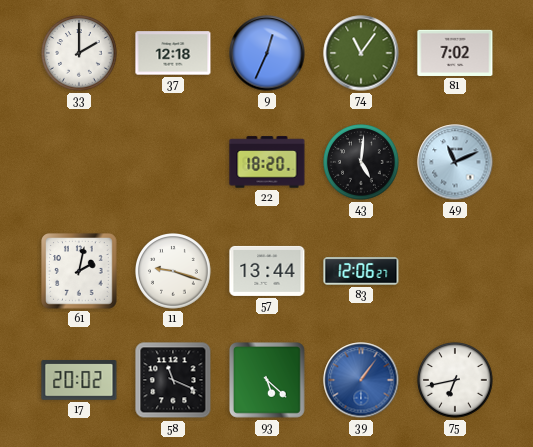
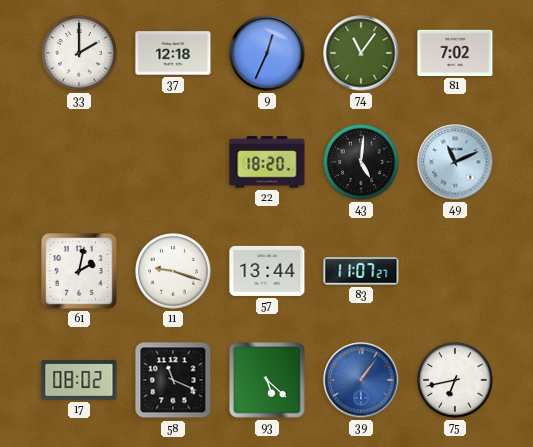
83: 12:06 -> 11:07
17: 20:02 -> 08:02
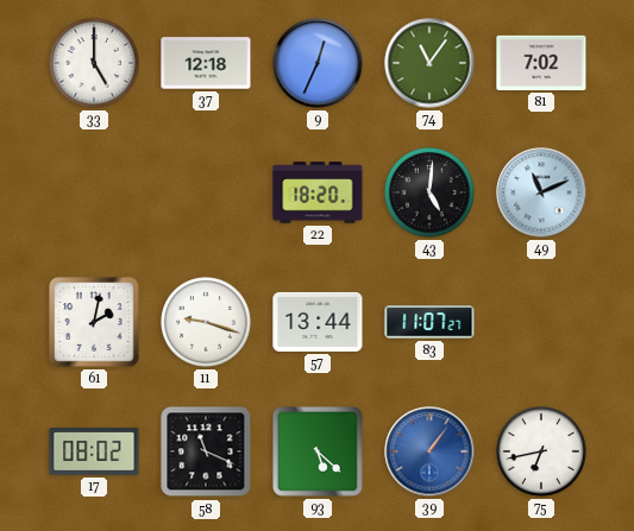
33: 2:00 -> 5:00
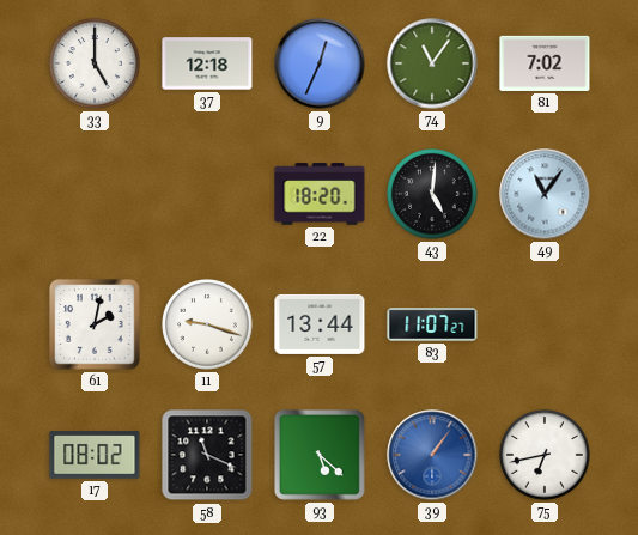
49: 11:11 -> 11:06
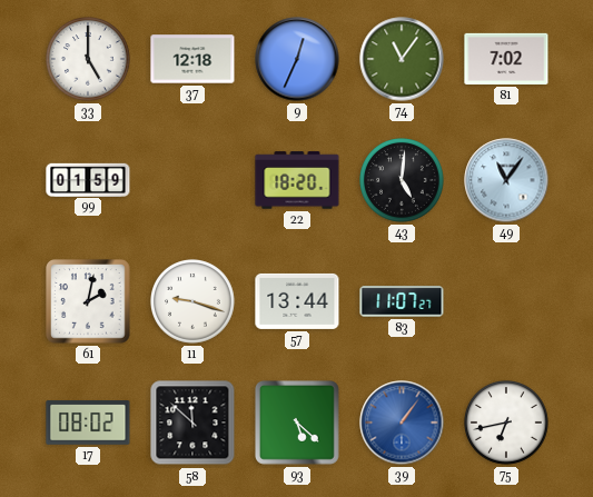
99: none -> 01:59
58: 11:19 -> 11:52
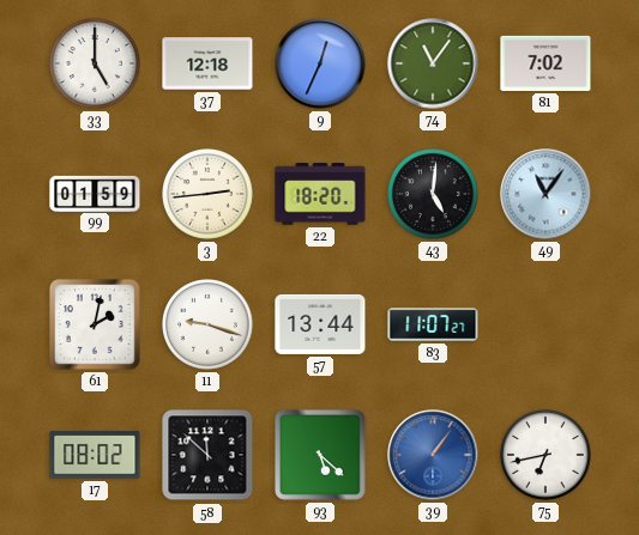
3: none -> 2:44
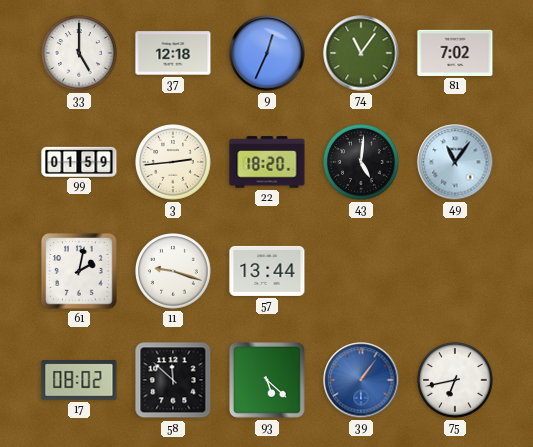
83: 11:07 -> none
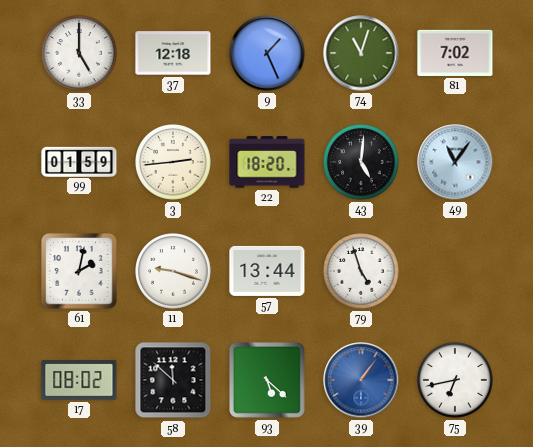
9: 12:34 -> 1:26
74: 11:06 -> 11:03
79: none -> 4:57
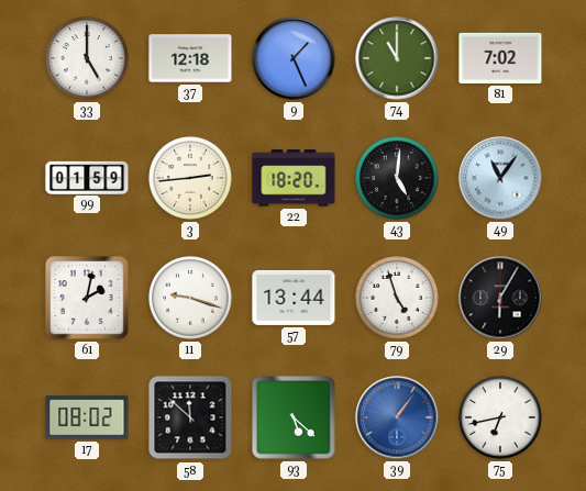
74: 11:03 -> 11:00
29: none -> 6:05
